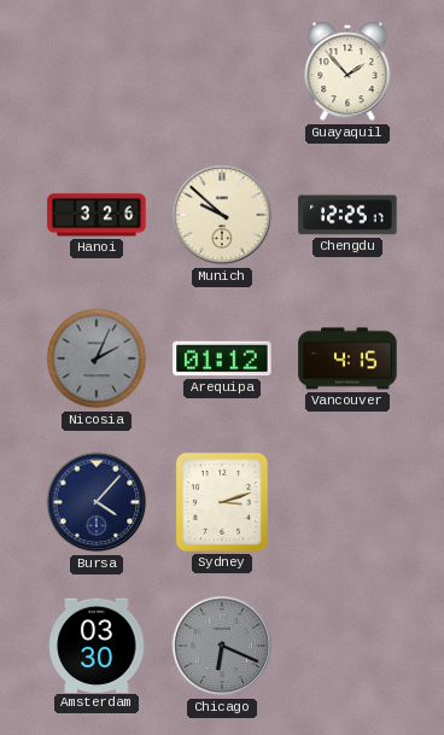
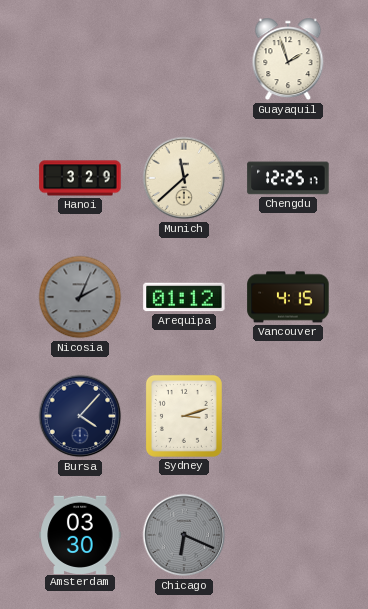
Guayaquil: 1:53 -> 1:57
Hanoi: 3:26 -> 3:29
Munich: 9:52 -> 11:38
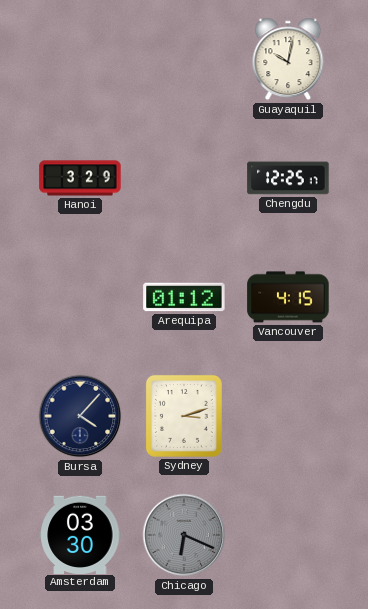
Guayaquil: 1:57 -> 10:02
Munich: 11:38 -> none
Nicosia: 2:04 -> none
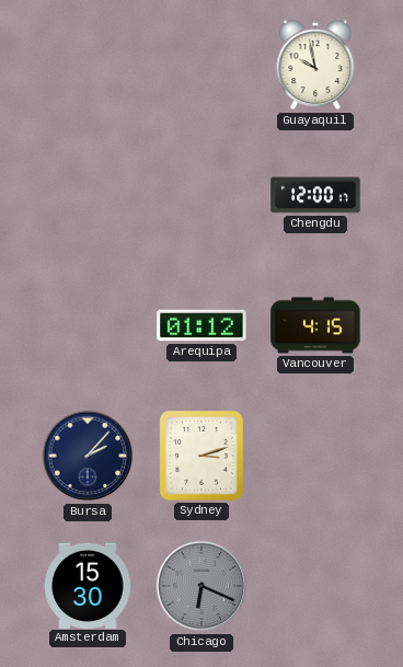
Guayaquil: 10:02 -> 9:58
Hanoi: 3:29 -> none
Chengdu: 12:25 -> 12:00
Bursa: 4:07 -> 2:07
Amsterdam: 03:30 -> 15:30
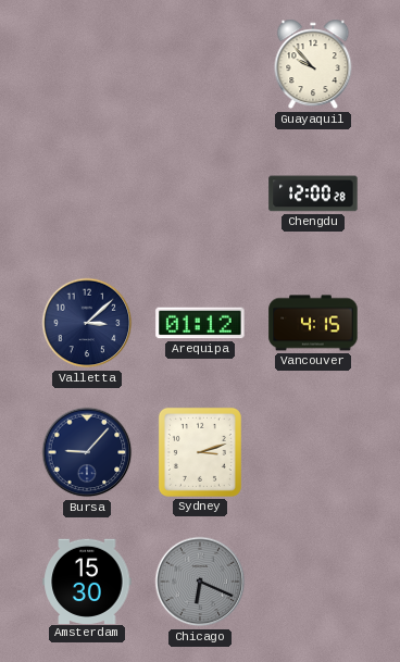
Guayaquil: 9:58 -> 9:53
Chengdu: 12:00:17 -> 12:00:28
Valletta: none -> 3:08
Bursa: 2:07 -> 9:07
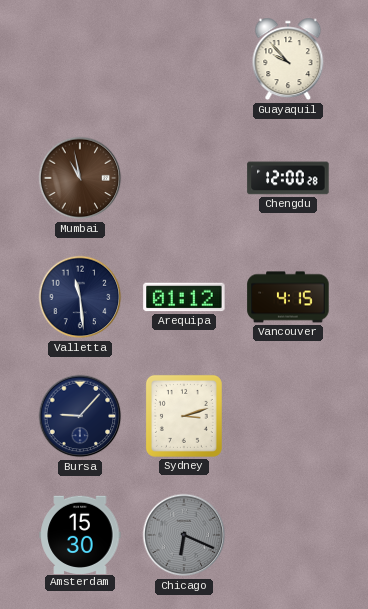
Mumbai: none -> 10:58
Valletta: 3:08 -> 11:29
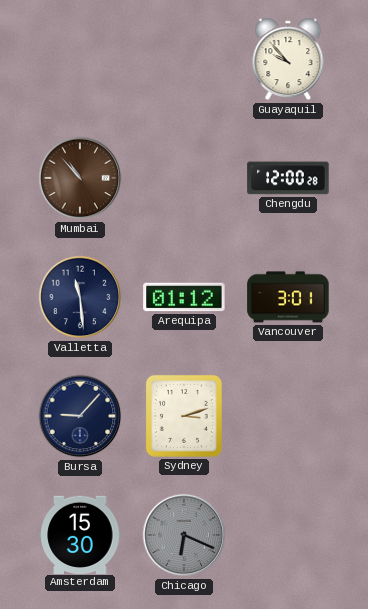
Mumbai: 10:58 -> 10:53
Vancouver: 4:15 -> 3:01
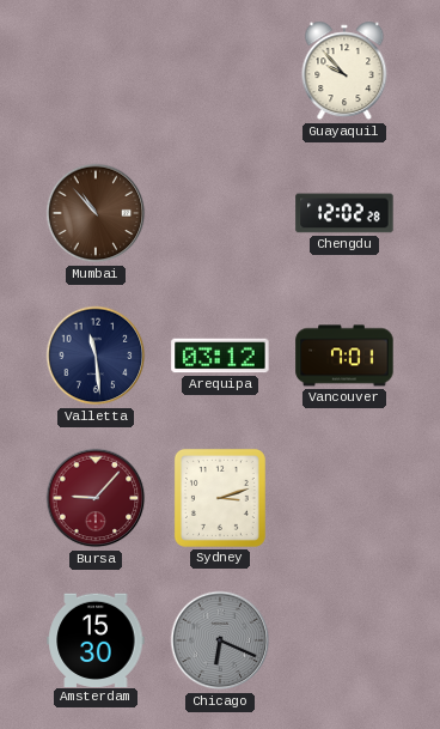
Chengdu: 12:00 -> 12:02
Arequipa: 01:12 -> 03:12
Vancouver: 3:01 -> 7:01
Bursa dial: navy -> burgundy
